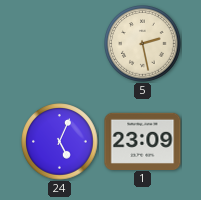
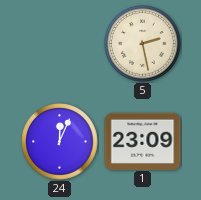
24: 5:04 -> 12:04
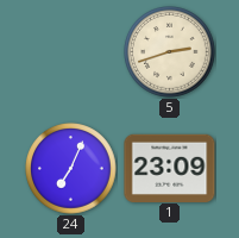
5: 2:28 -> 2:42
24: 12:04 -> 7:04
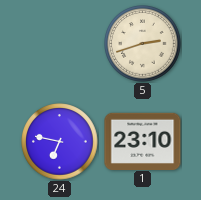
24: 7:04 -> 6:47
1: 23:09 -> 23:10
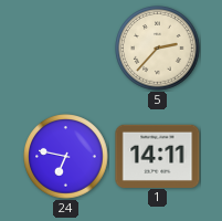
5: 2:42 -> 2:37
1: 23:10 -> 14:11
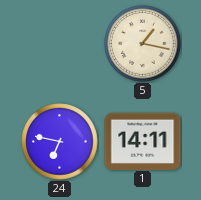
5: 2:37 -> 1:17
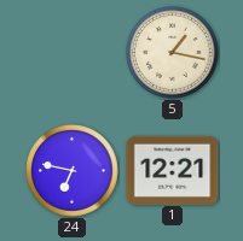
1: 14:11 -> 12:21
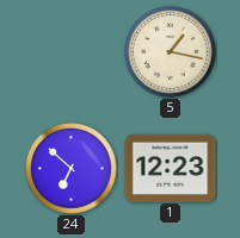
24: 6:47 -> 6:52
1: 12:21 -> 12:23
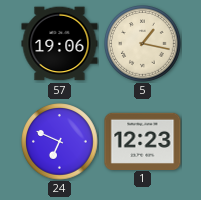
57: none -> 19:06
24: 6:52 -> 6:49
